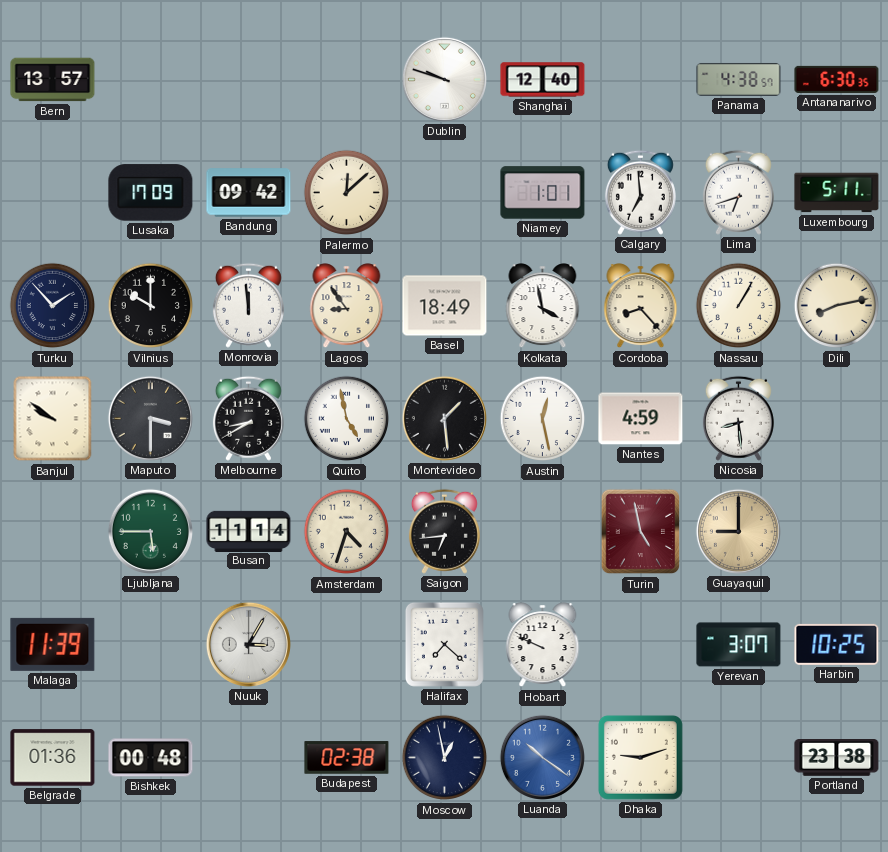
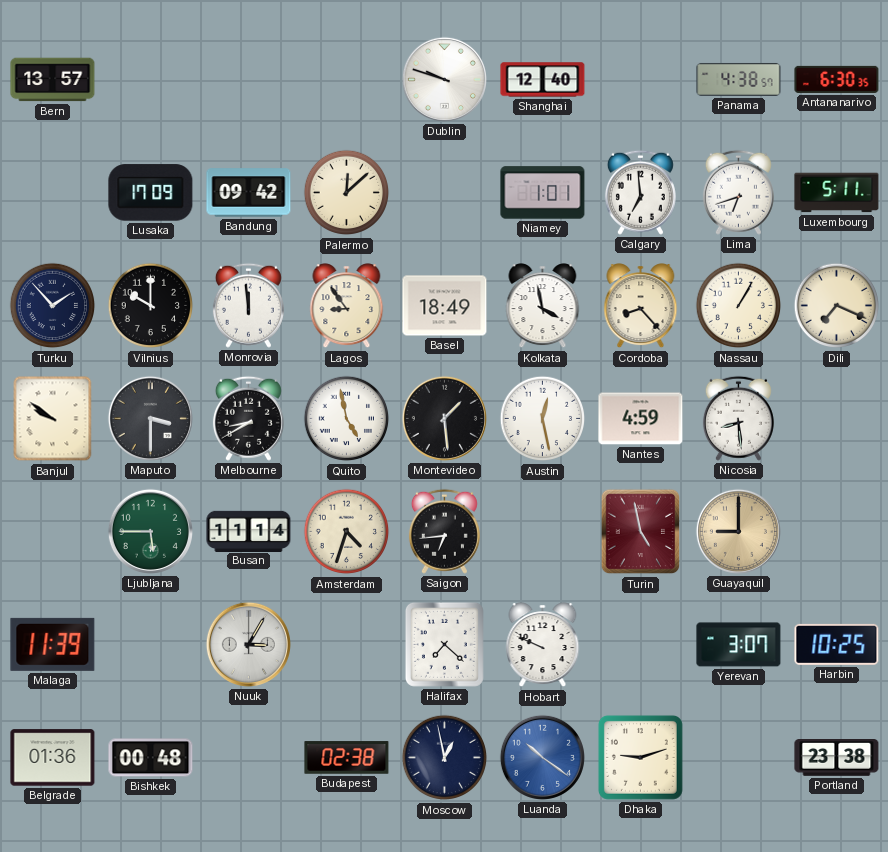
Dili: 8:13 -> 7:19
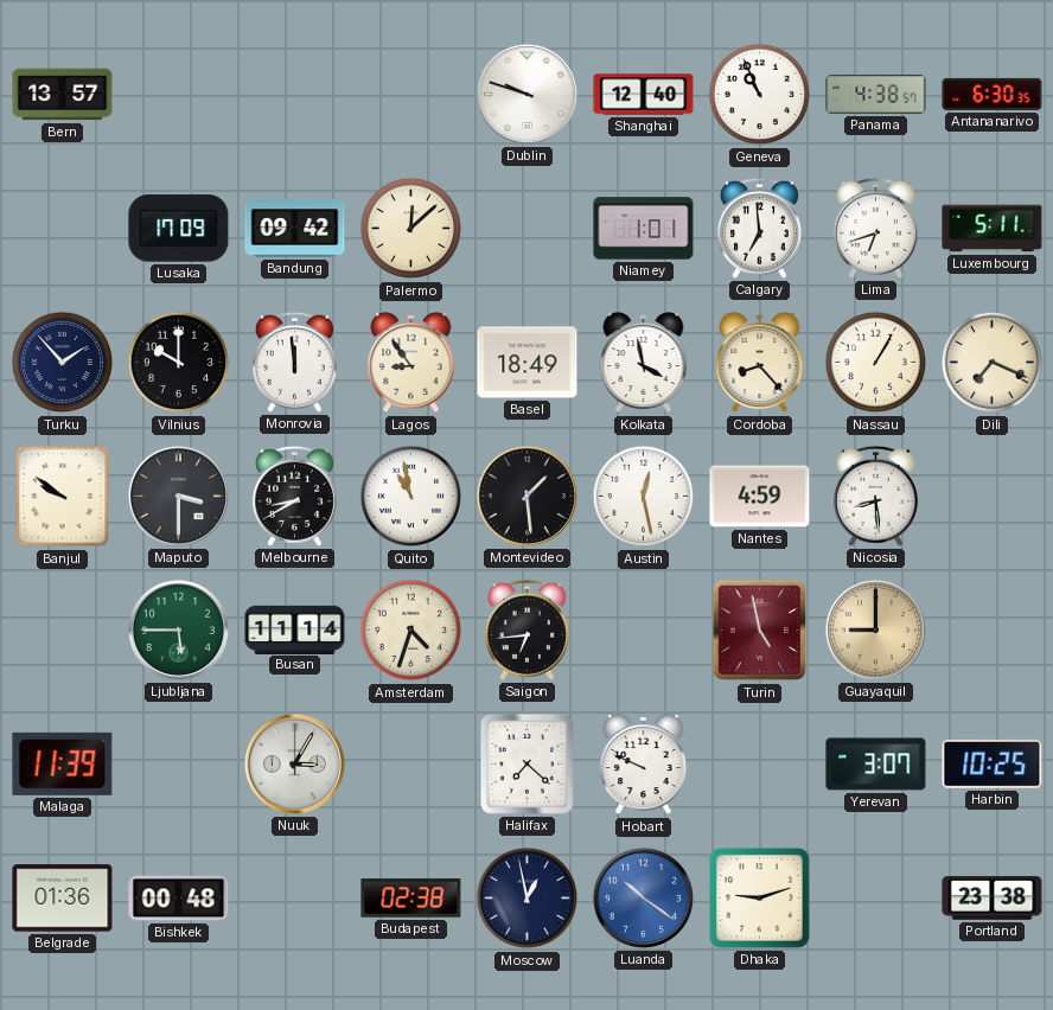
Geneva: none -> 10:56
Quito: 4:58 -> 10:58
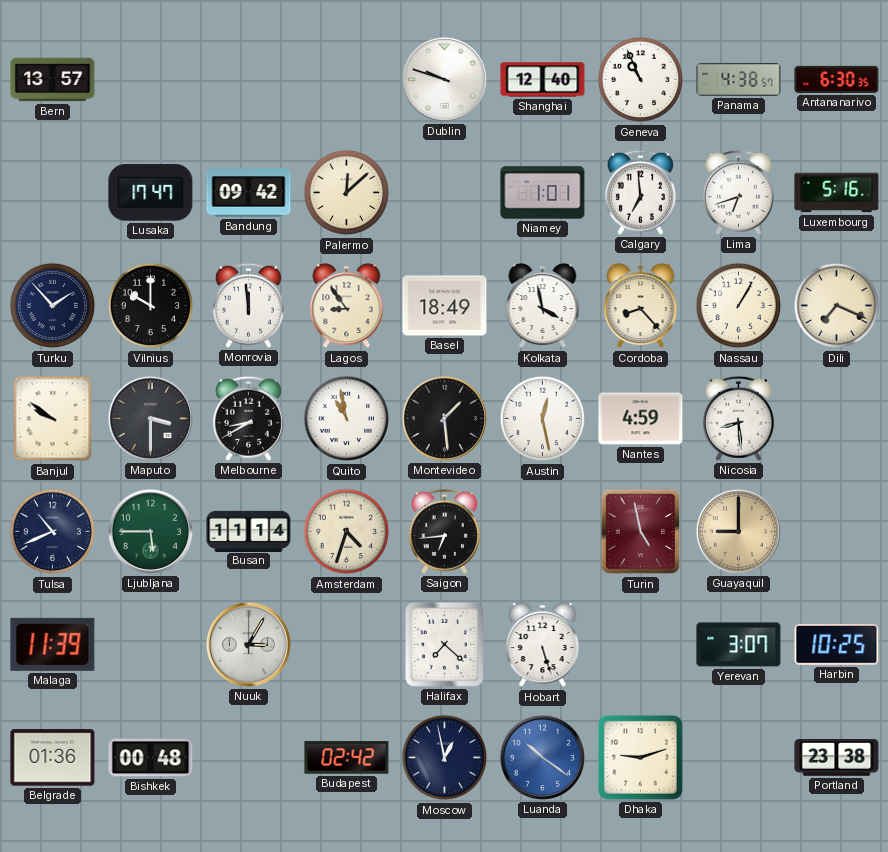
Lusaka: 17:09 -> 17:47
Luxembourg: 5:11 -> 5:16
Tulsa: none -> 10:41
Hobart: 9:49 -> 5:27
Budapest: 02:38 -> 02:42
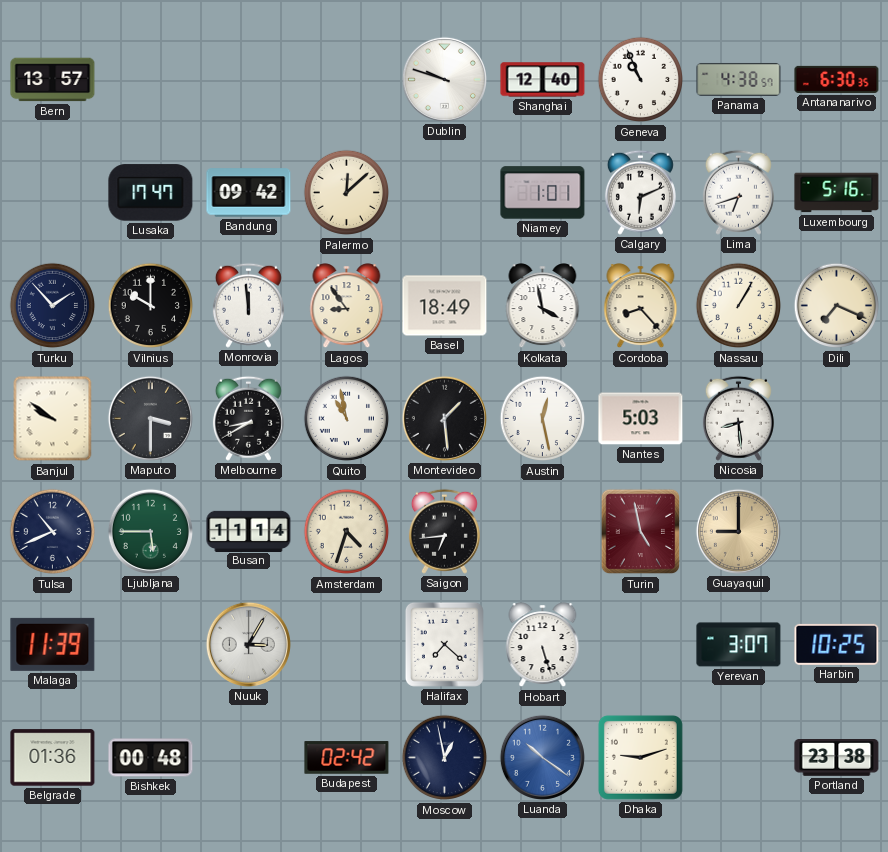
Calgary: 6:59 -> 6:11
Nantes: 4:59 -> 5:03
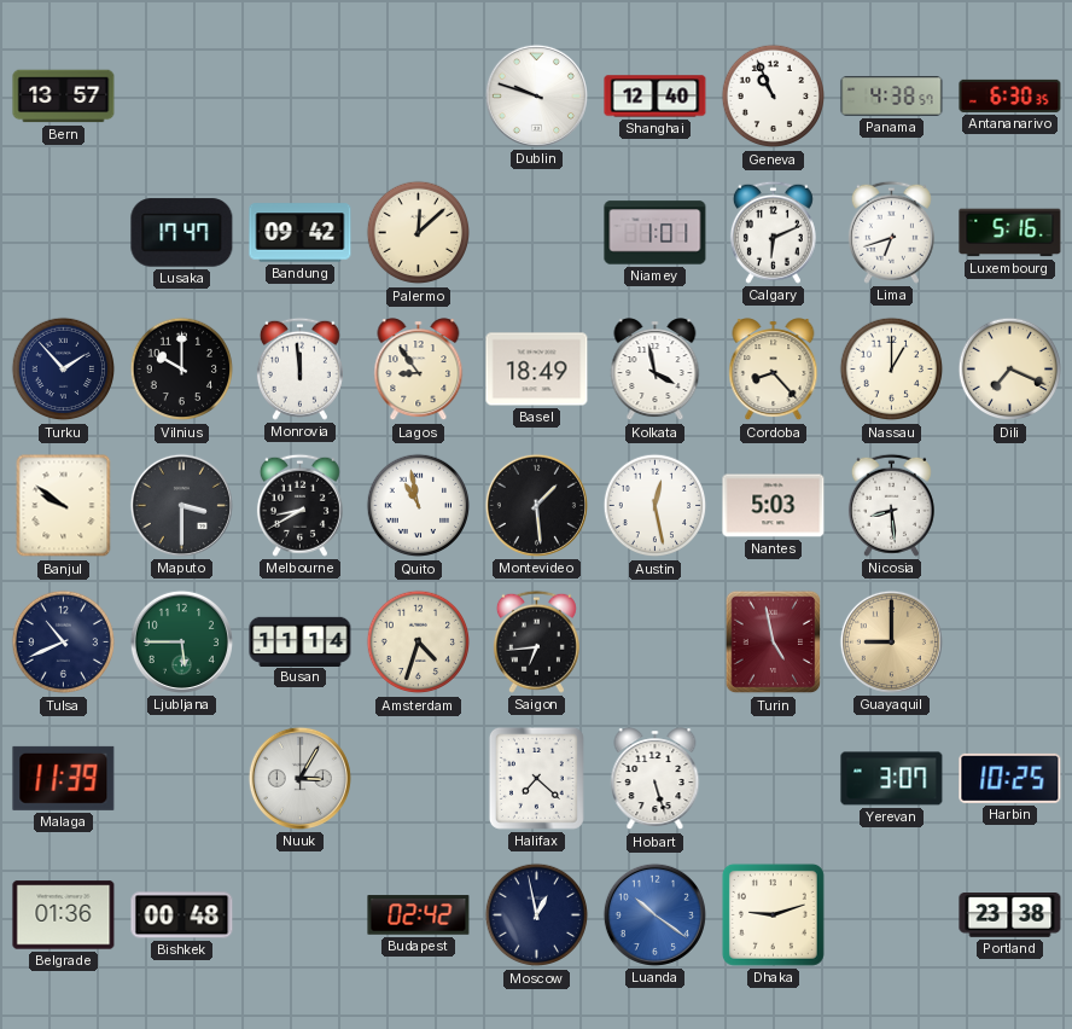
Nassau: 1:05 -> 1:00
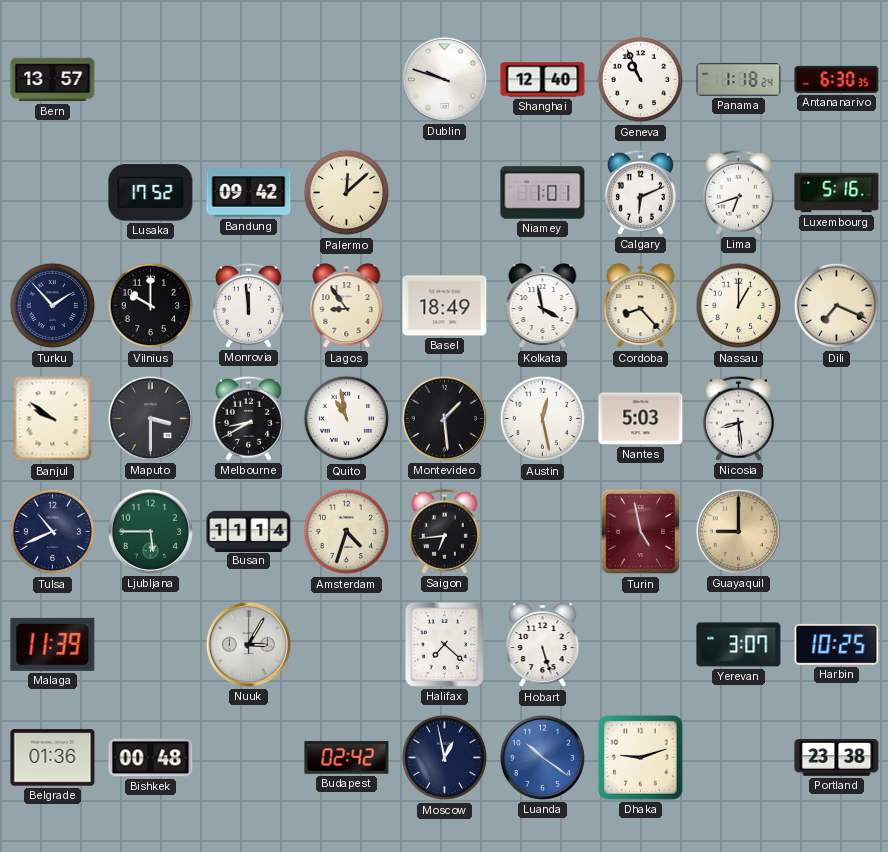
Panama: 4:38 -> 1:18
Lusaka: 17:47 -> 17:52
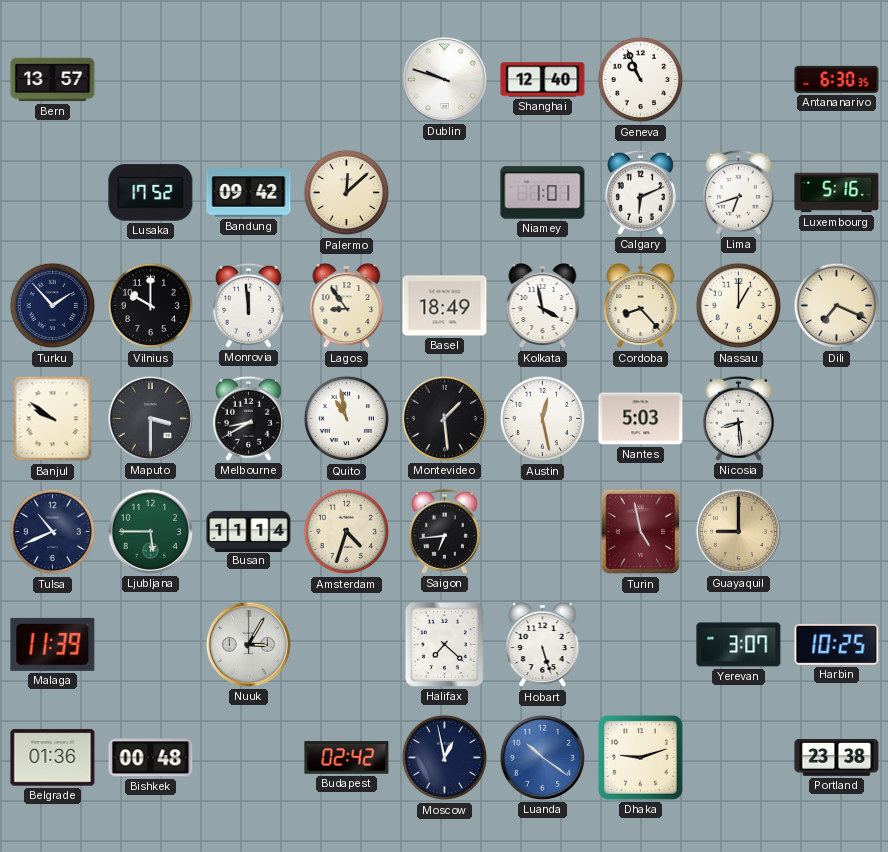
Panama: 1:18 -> none
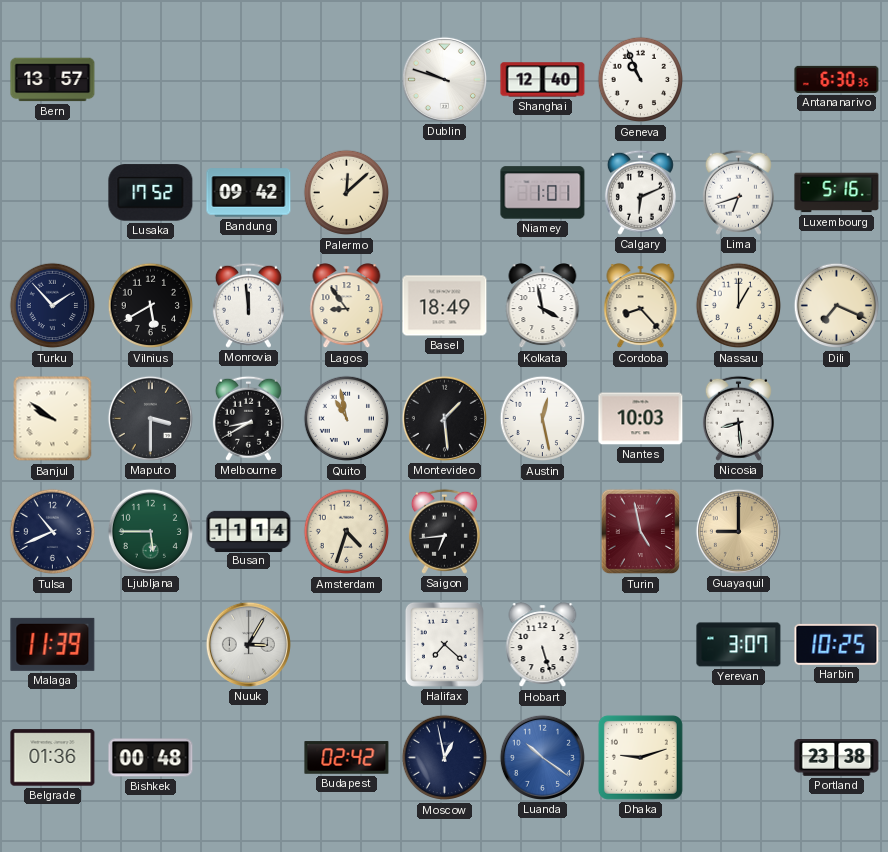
Vilnius: 10:00 -> 5:40
Nantes: 5:03 -> 10:03
